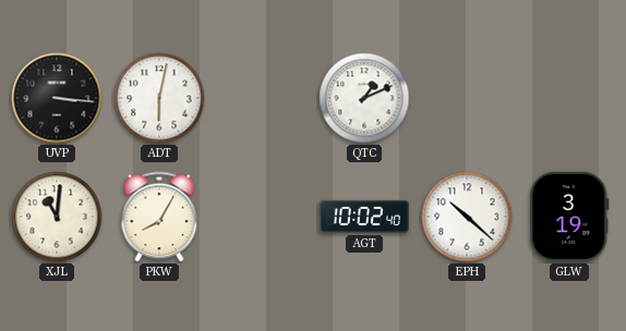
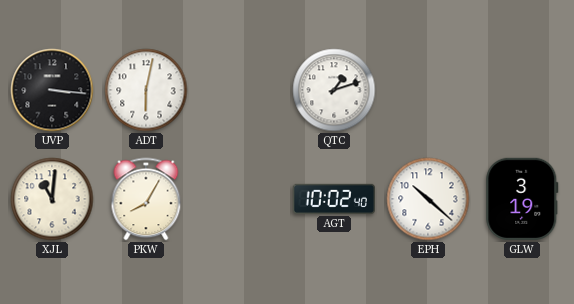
QTC: 1:11 -> 1:12
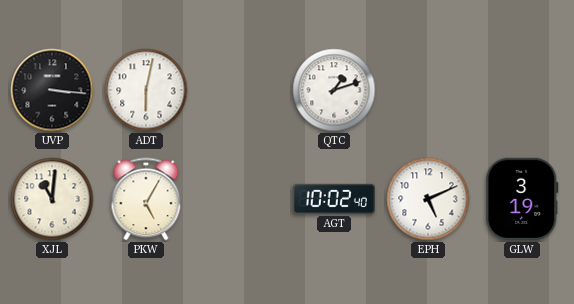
PKW: 8:05 -> 5:05
EPH: 10:22 -> 5:11
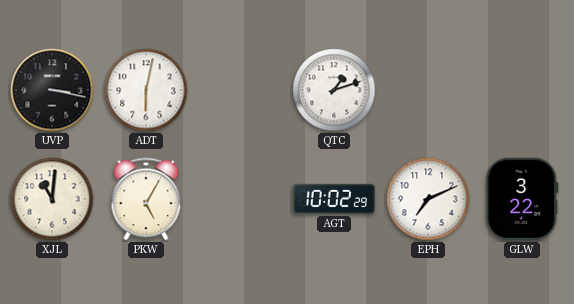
UVP: 3:16 -> 3:17
AGT: 10:02:40 -> 10:02:29
EPH: 5:11 -> 7:11
GLW: 3:19 -> 3:22
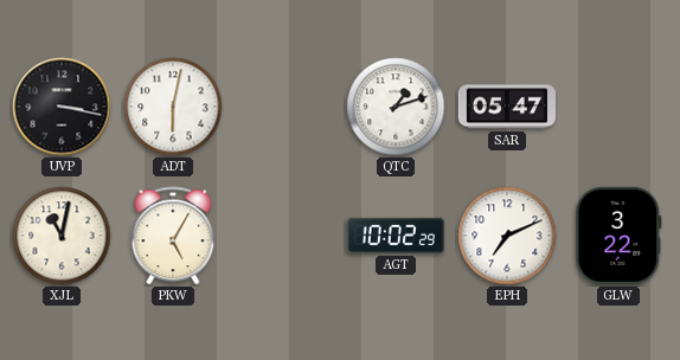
SAR: none -> 05:47
XJL: 11:01 -> 11:02
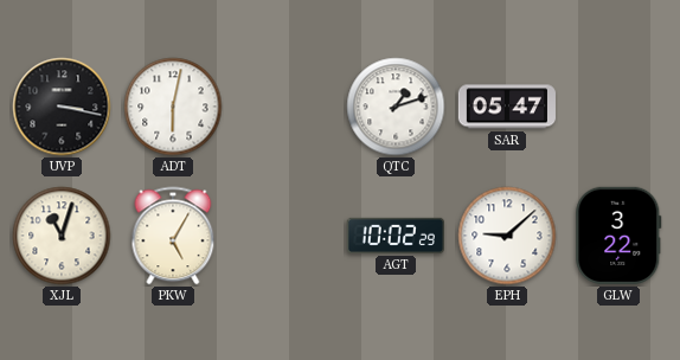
XJL: 11:02 -> 11:03
EPH: 7:11 -> 9:08
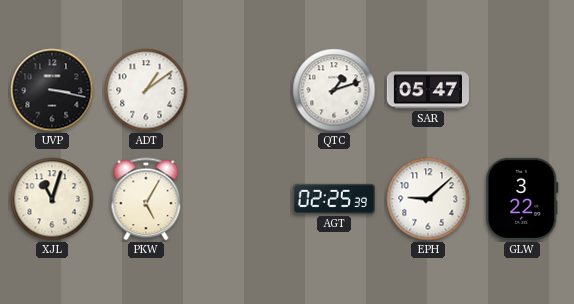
ADT: 6:02 -> 1:09
AGT: 10:02 -> 02:25
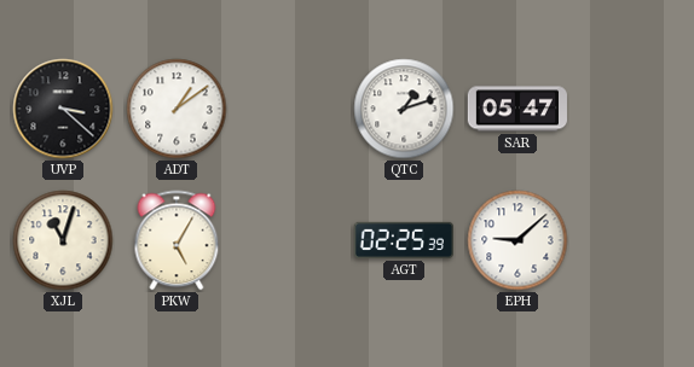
UVP: 3:17 -> 3:22
GLW: 3:22 -> none
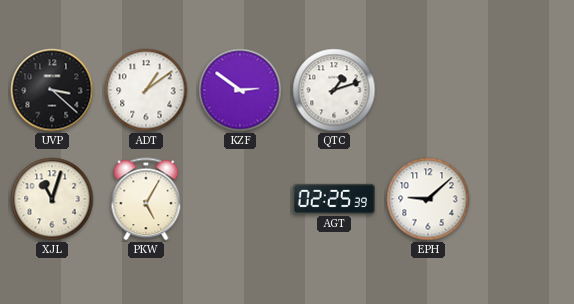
KZF: none -> 2:51
SAR: 05:47 -> none
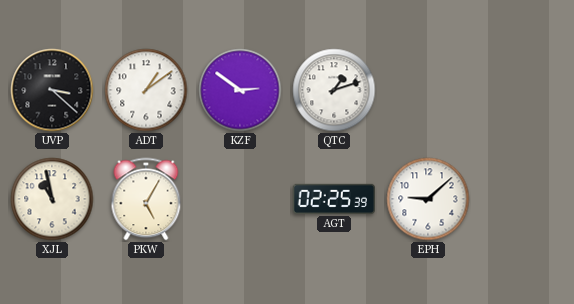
XJL: 11:03 -> 10:58
